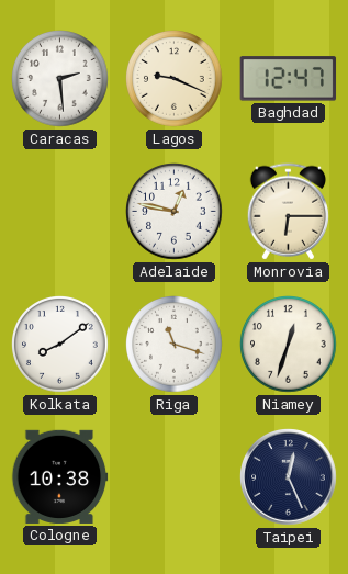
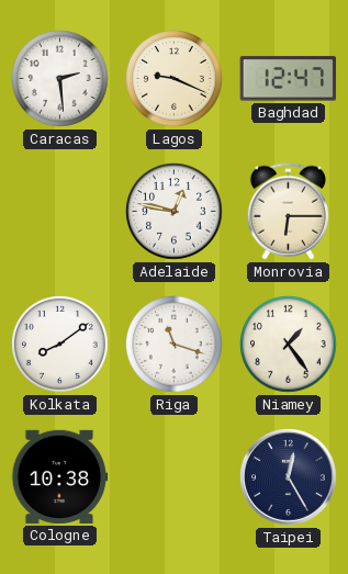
Niamey: 12:33 -> 1:24
Taipei: 12:26 -> 12:25
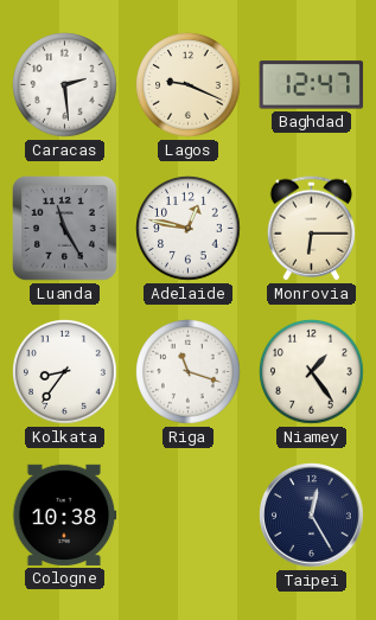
Luanda: none -> 11:25
Kolkata: 8:09 -> 8:36
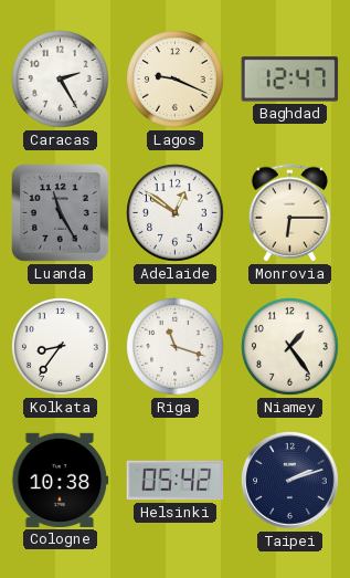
Caracas: 2:29 -> 2:25
Adelaide: 12:47 -> 12:51
Helsinki: none -> 05:42
Taipei: 12:25 -> 2:12
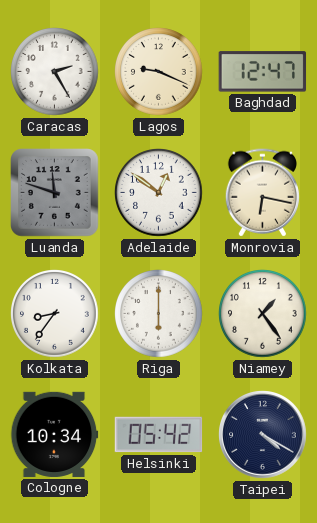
Luanda: 11:25 -> 11:48
Monrovia: 6:15 -> 6:17
Riga: 11:18 -> 6:00
Cologne: 10:38 -> 10:34
Taipei: 2:12 -> 4:20
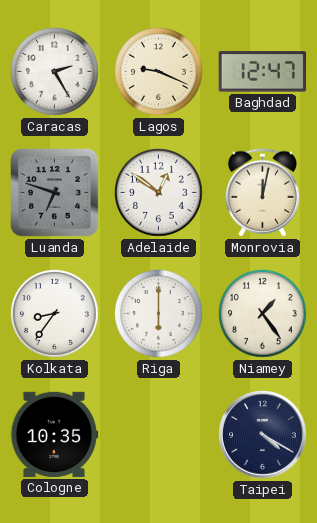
Luanda: 11:48 -> 6:48
Monrovia: 6:17 -> 12:02
Cologne: 10:34 -> 10:35
Helsinki: 05:42 -> none
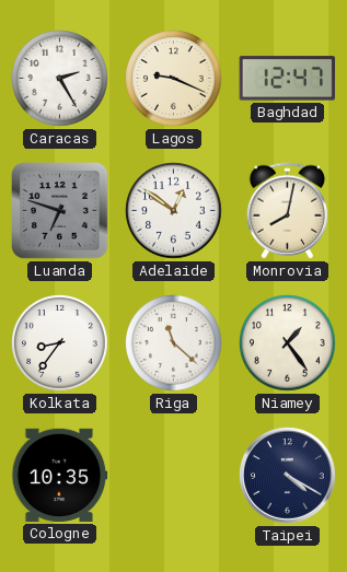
Monrovia: 12:02 -> 8:02
Riga: 6:00 -> 11:22
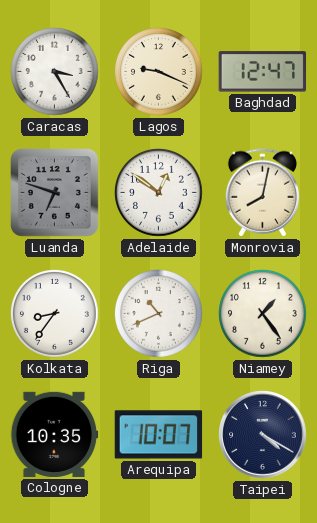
Caracas: 2:25 -> 3:25
Riga: 11:22 -> 10:41
Arequipa: none -> 10:07
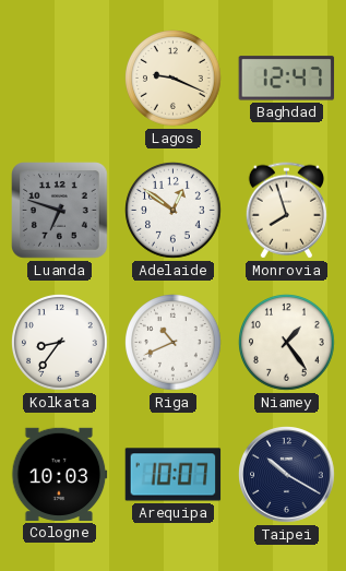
Caracas: 3:25 -> none
Monrovia: 8:02 -> 7:57
Cologne: 10:35 -> 10:03
Taipei: 4:20 -> 10:20
